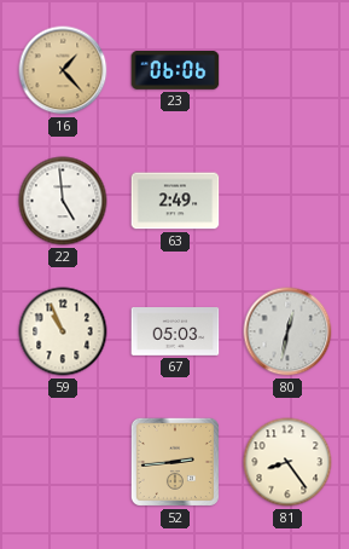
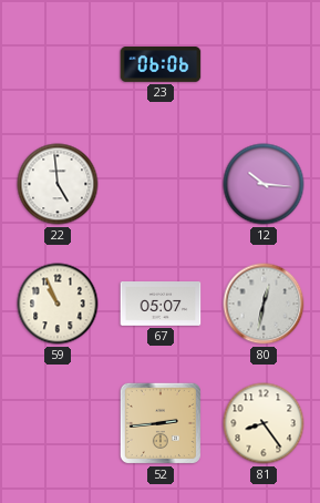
16: 1:23 -> none
63: 2:49 -> none
12: none -> 10:16
67: 05:03 -> 05:07
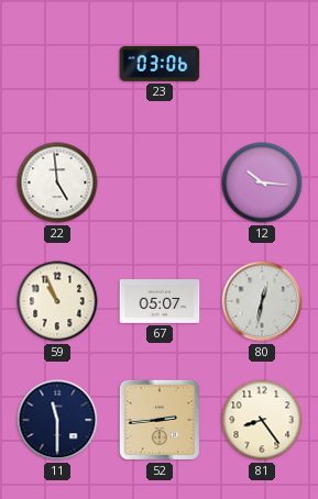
23: 06:06 -> 03:06
11: none -> 11:30
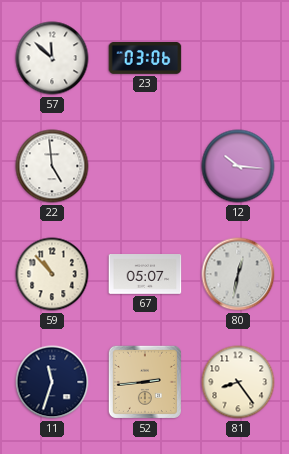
57: none -> 11:52
59: 10:56 -> 10:53
11: 11:30 -> 11:33
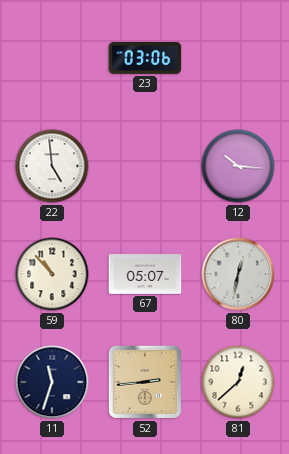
57: 11:52 -> none
81: 8:24 -> 12:38
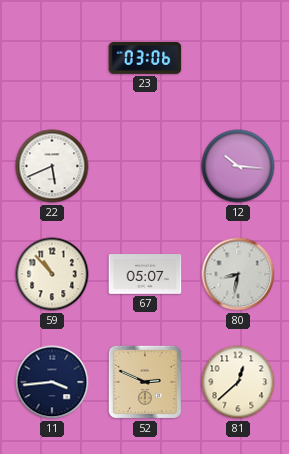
22: 4:59 -> 5:41
80: 12:32 -> 8:32
11: 11:33 -> 3:44
52: 2:44 -> 2:49
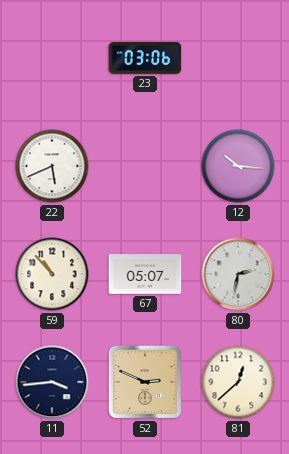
80: 8:32 -> 2:32
